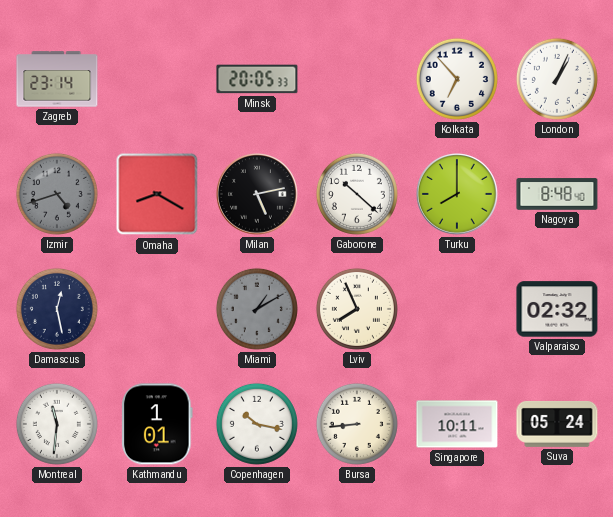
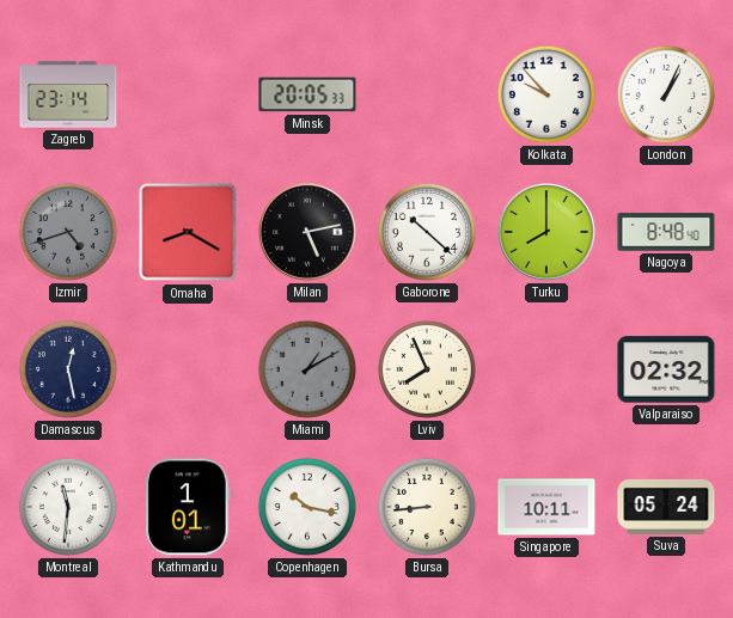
Kolkata: 6:53 -> 9:53
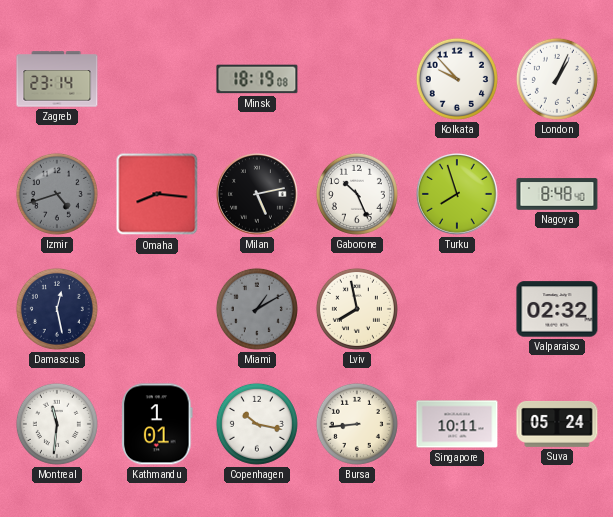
Minsk: 20:05 -> 18:19
Omaha: 8:20 -> 8:16
Gaborone: 10:22 -> 10:26
Turku: 8:00 -> 7:57
Lviv: 7:56 -> 7:58
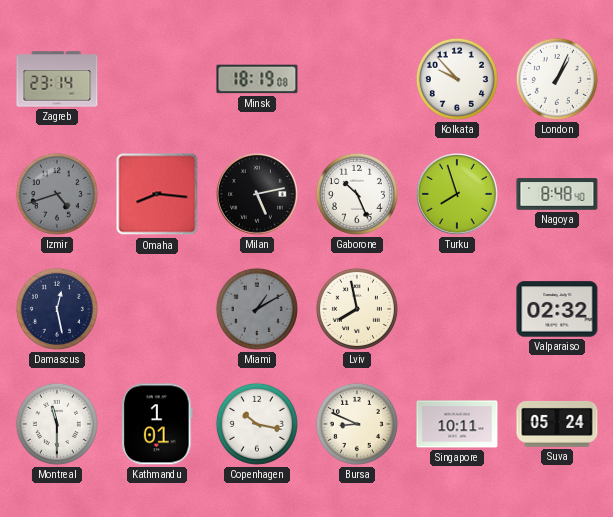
Montreal: 11:31 -> 11:30
Bursa: 8:44 -> 8:49
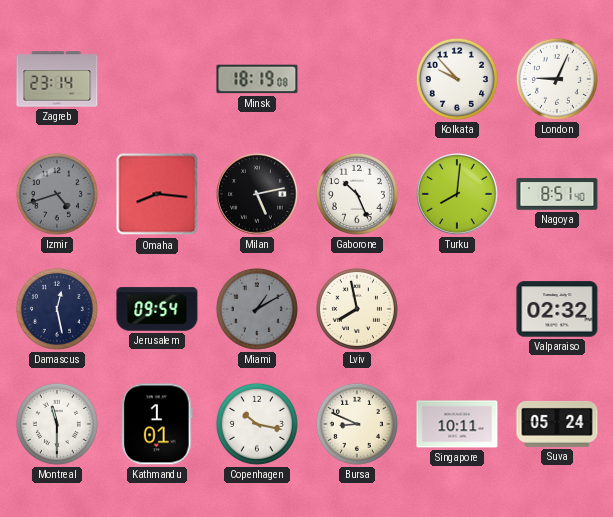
London: 1:04 -> 9:04
Turku: 7:57 -> 8:01
Nagoya: 8:48 -> 8:51
Jerusalem: none -> 09:54
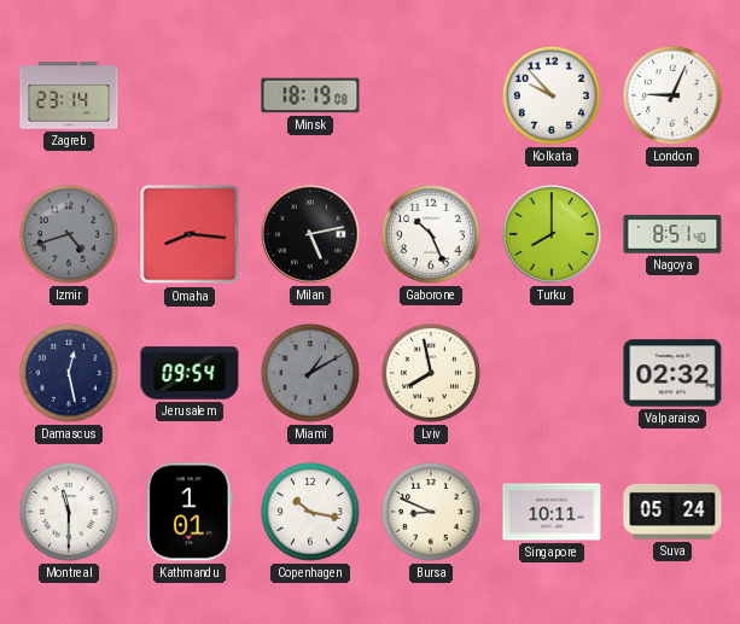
Turku: 8:01 -> 8:00
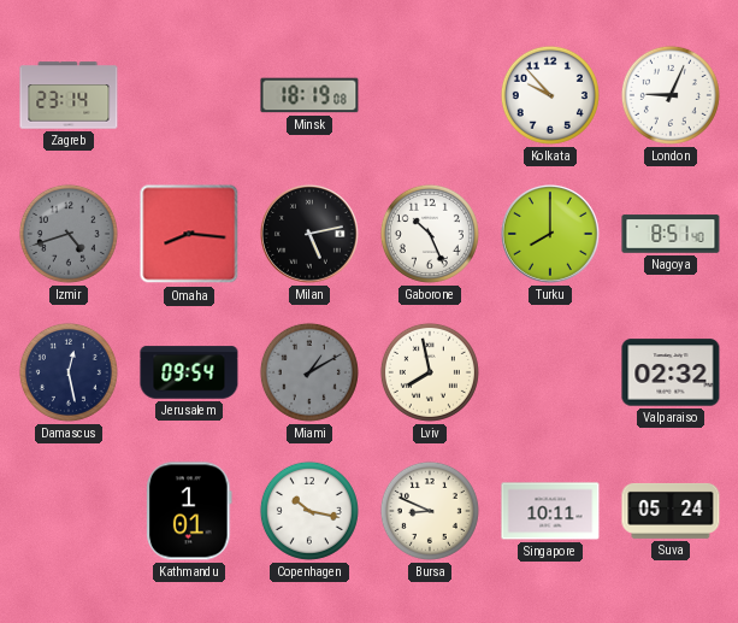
Montreal: 11:30 -> none
